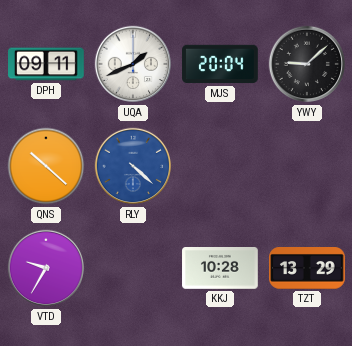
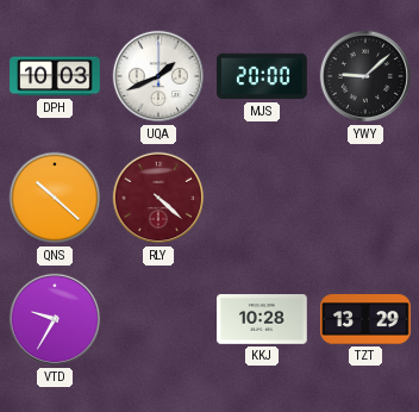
DPH: 09:11 -> 10:03
MJS: 20:04 -> 20:00
RLY dial: blue -> burgundy
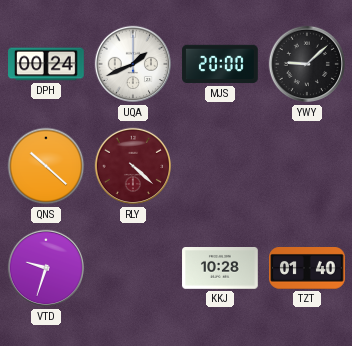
DPH: 10:03 -> 00:24
VTD: 9:35 -> 9:33
TZT: 13:29 -> 01:40
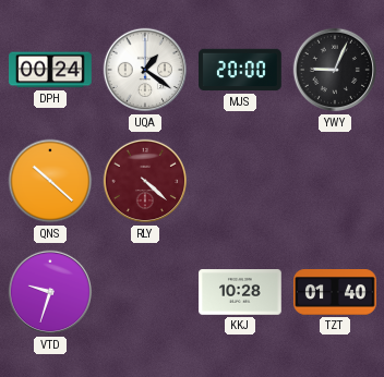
UQA: 1:41 -> 1:21
YWY: 9:08 -> 9:04
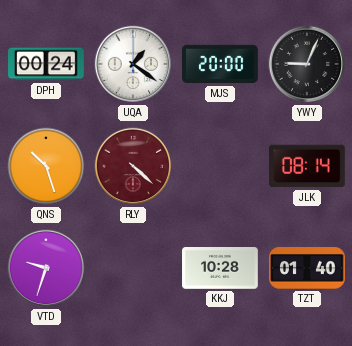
QNS: 10:22 -> 10:27
JLK: none -> 08:14
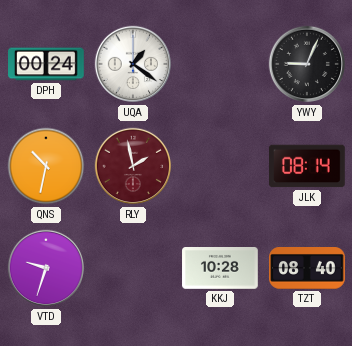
MJS: 20:00 -> none
QNS: 10:27 -> 10:32
RLY: 4:22 -> 1:58
TZT: 01:40 -> 08:40
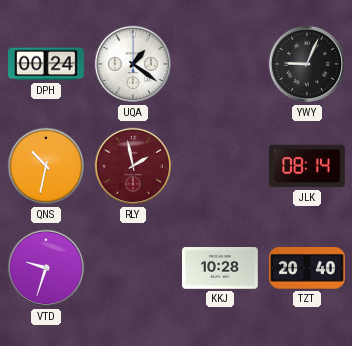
TZT: 08:40 -> 20:40
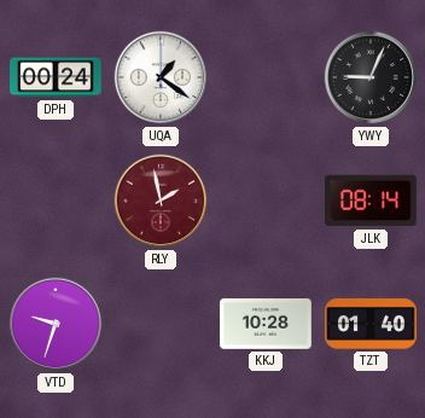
QNS: 10:32 -> none
TZT: 20:40 -> 01:40
